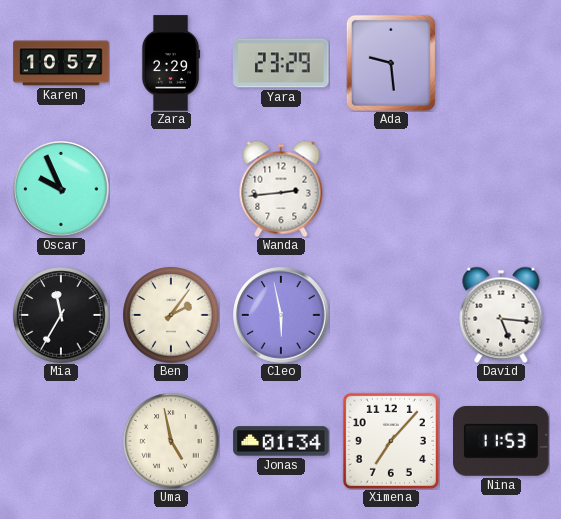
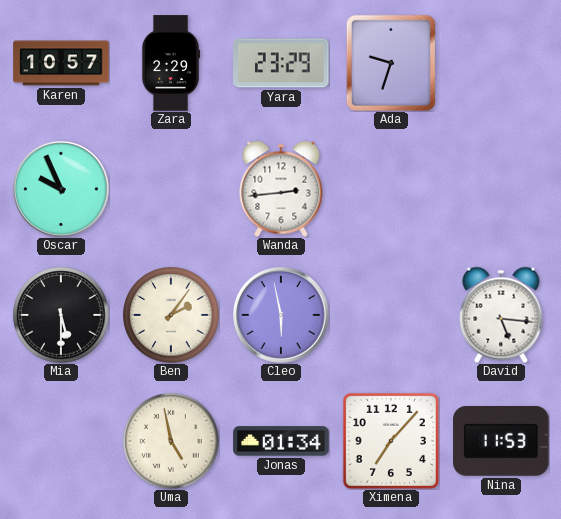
Ada: 9:29 -> 9:33
Mia: 11:35 -> 5:30
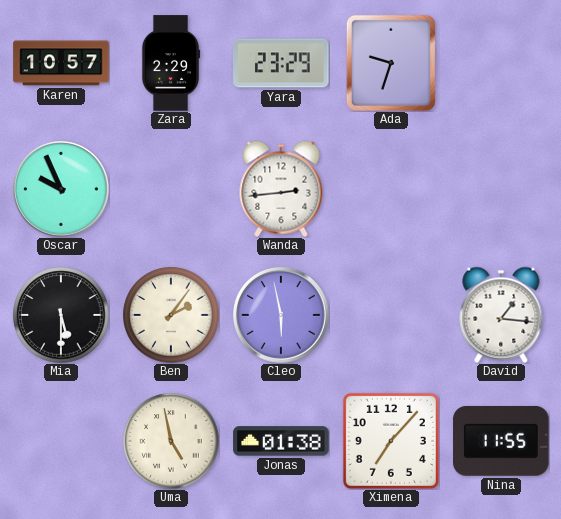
David: 5:16 -> 1:16
Jonas: 01:34 -> 01:38
Nina: 11:53 -> 11:55
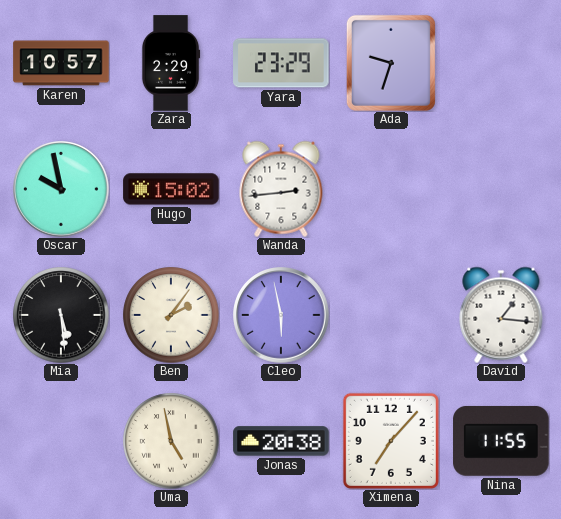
Oscar: 9:56 -> 9:58
Hugo: none -> 15:02
Mia: 5:30 -> 5:29
Jonas: 01:38 -> 20:38
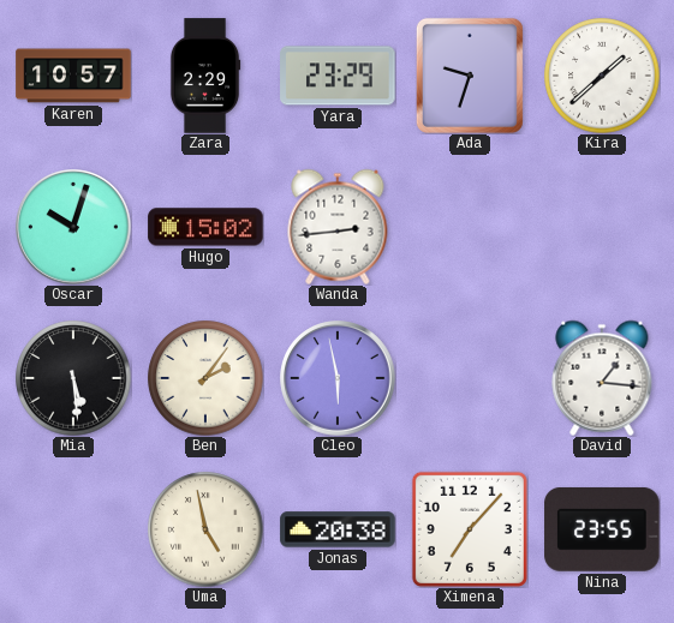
Kira: none -> 1:38
Oscar: 9:58 -> 10:03
Nina: 11:55 -> 23:55
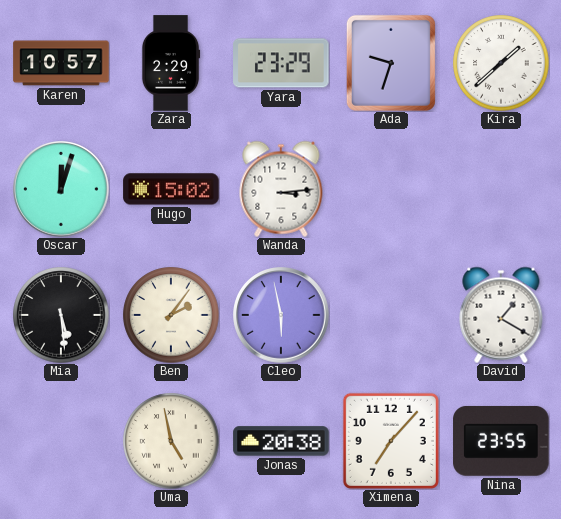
Oscar: 10:03 -> 12:03
Wanda: 2:44 -> 3:14
David: 1:16 -> 1:20
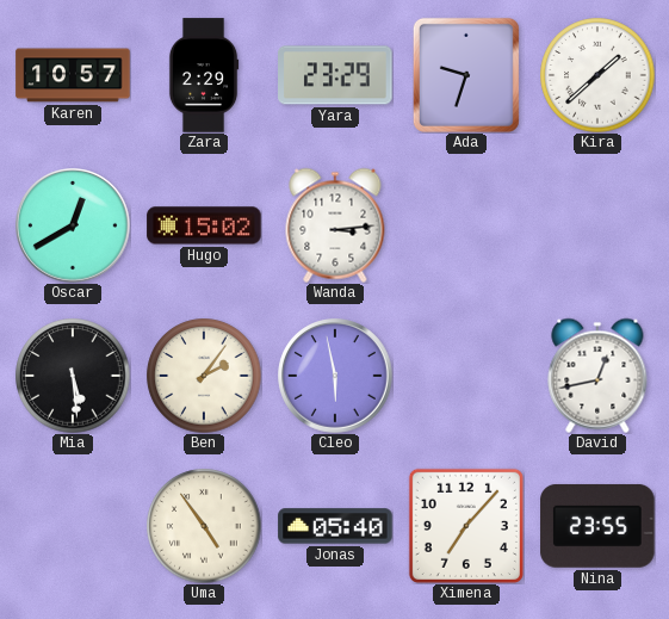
Oscar: 12:03 -> 12:40
David: 1:20 -> 12:43
Uma: 4:58 -> 4:54
Jonas: 20:38 -> 05:40
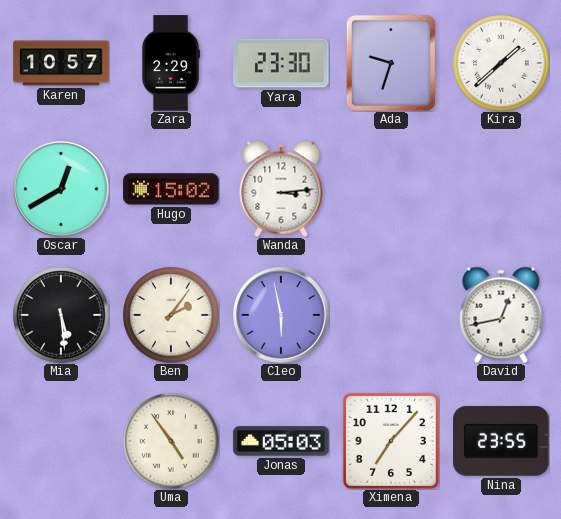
Yara: 23:29 -> 23:30
Jonas: 05:40 -> 05:03
